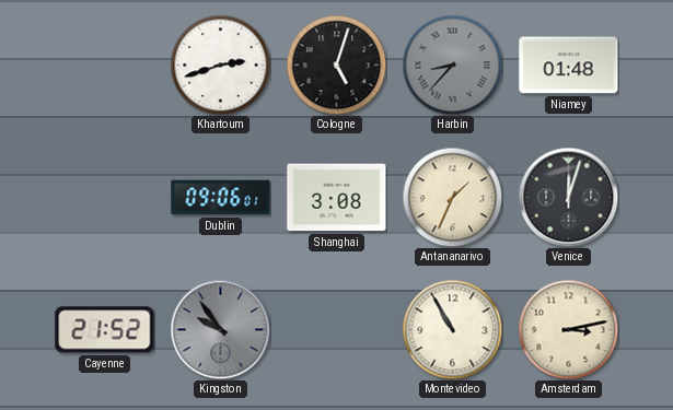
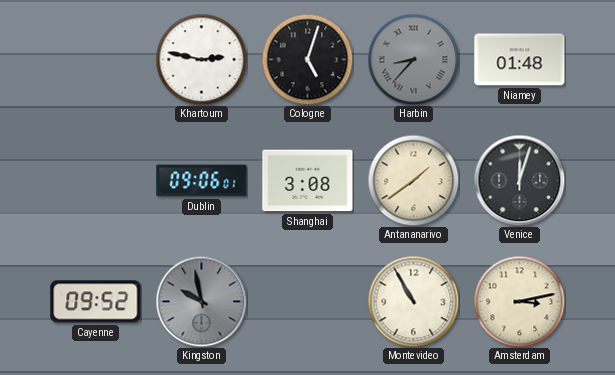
Khartoum: 2:42 -> 2:47
Antananarivo: 1:34 -> 1:39
Cayenne: 21:52 -> 09:52
Kingston: 9:54 -> 9:58
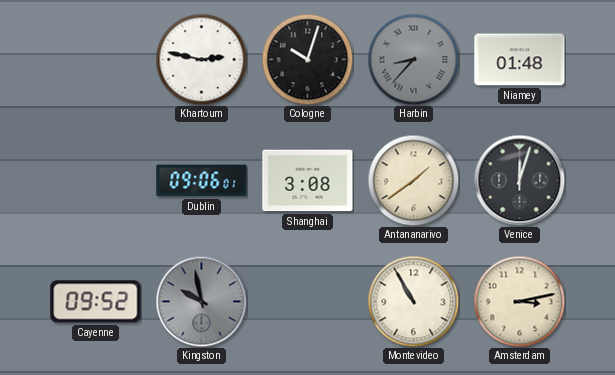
Cologne: 5:03 -> 10:03
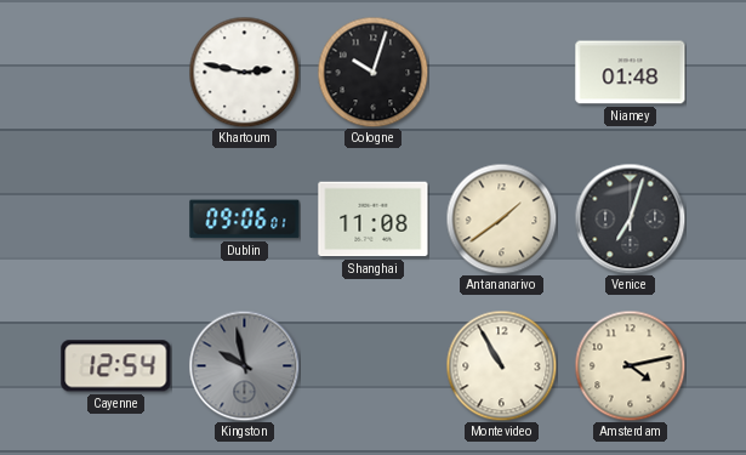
Harbin: 8:37 -> none
Shanghai: 3:08 -> 11:08
Venice: 12:03 -> 7:03
Cayenne: 09:52 -> 12:54
Amsterdam: 3:13 -> 4:13
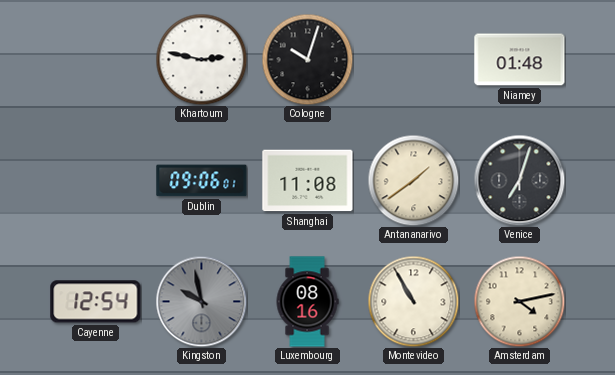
Luxembourg: none -> 08:16
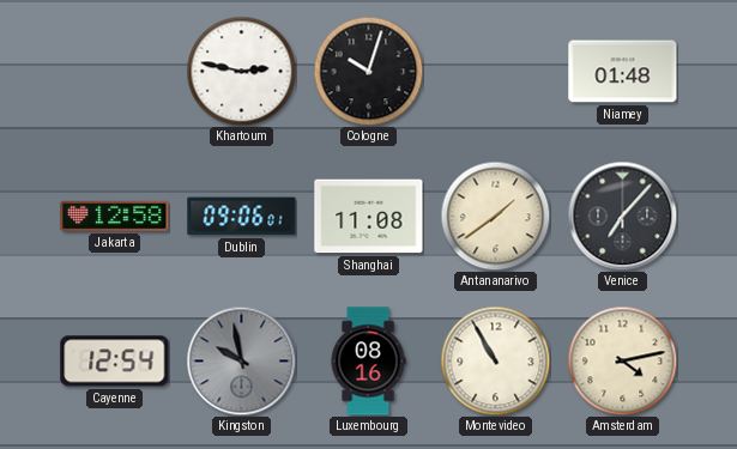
Jakarta: none -> 12:58
Venice: 7:03 -> 7:07
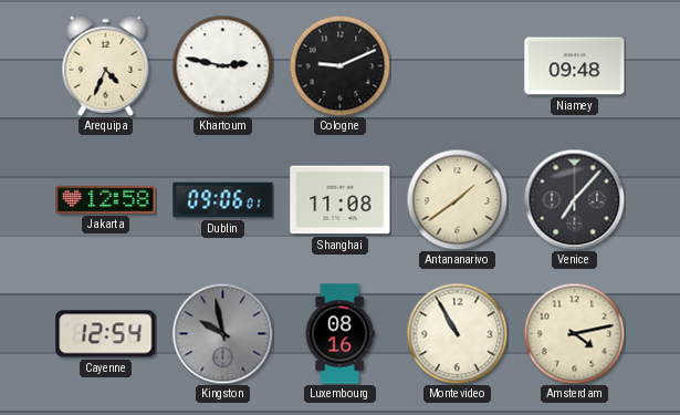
Arequipa: none -> 4:34
Cologne: 10:03 -> 9:11
Niamey: 01:48 -> 09:48
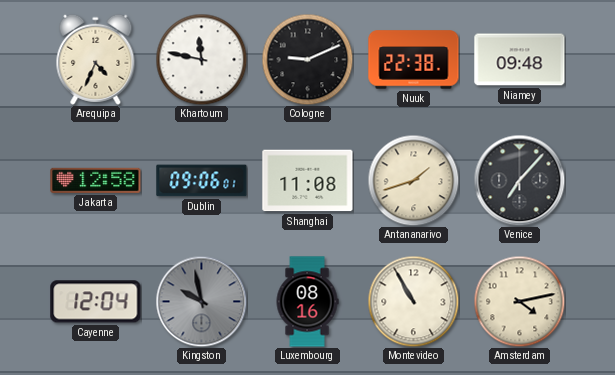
Khartoum: 2:47 -> 11:47
Nuuk: none -> 22:38
Antananarivo: 1:39 -> 1:42
Cayenne: 12:54 -> 12:04
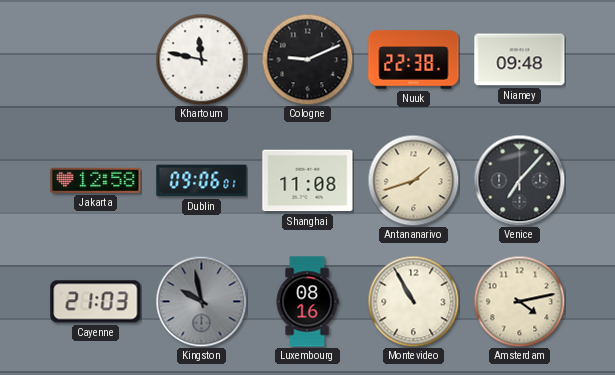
Arequipa: 4:34 -> none
Cayenne: 12:04 -> 21:03
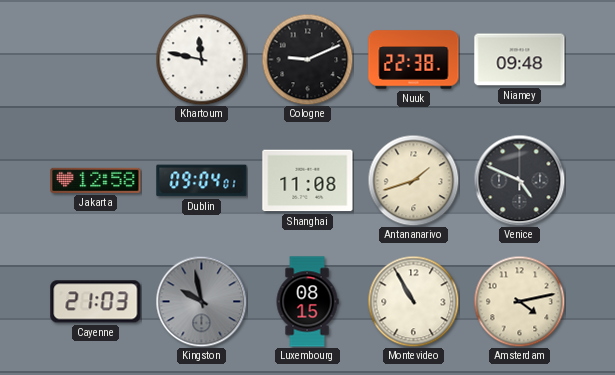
Dublin: 09:06 -> 09:04
Venice: 7:07 -> 4:49
Luxembourg: 08:16 -> 08:15
